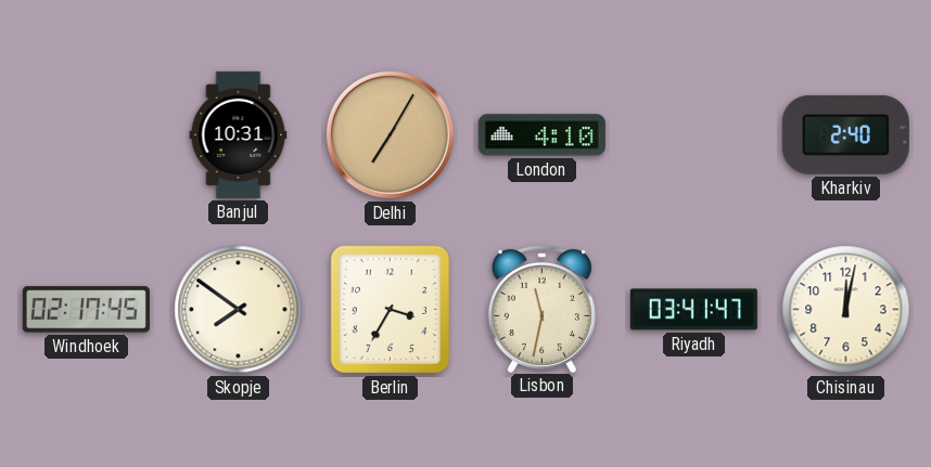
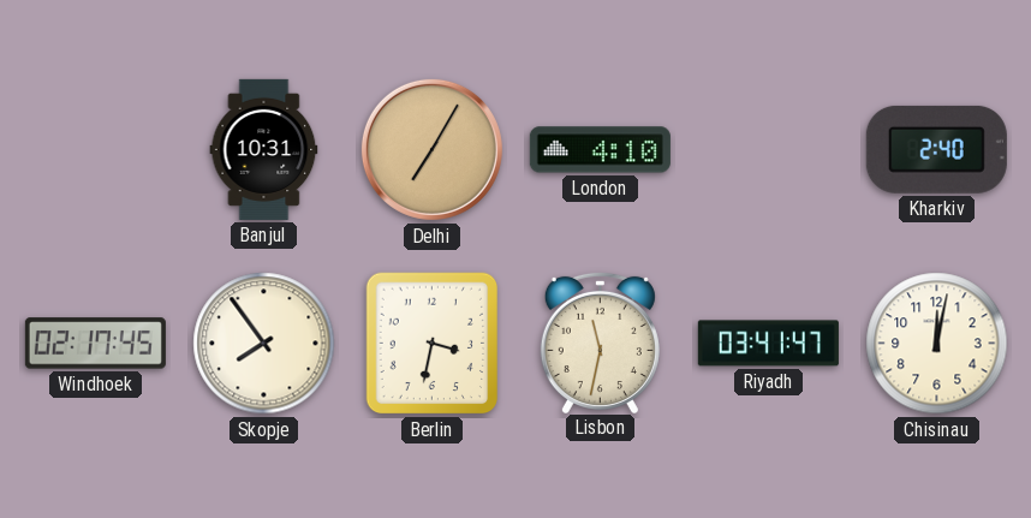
Skopje: 7:51 -> 7:54
Berlin: 3:35 -> 3:32
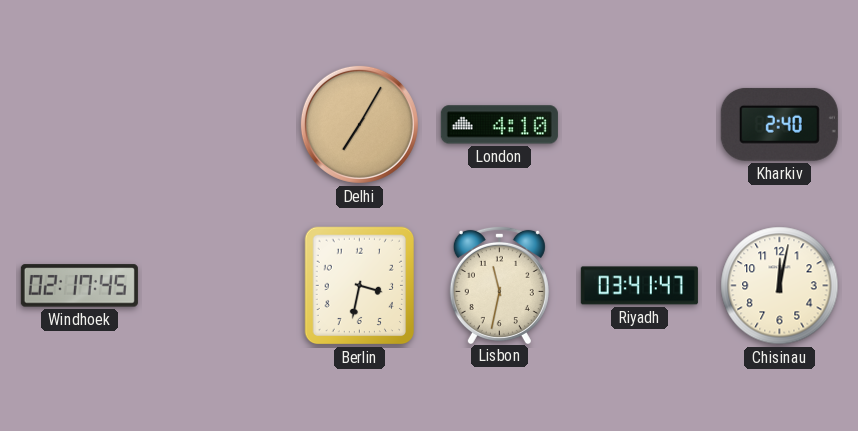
Banjul: 10:31 -> none
Skopje: 7:54 -> none
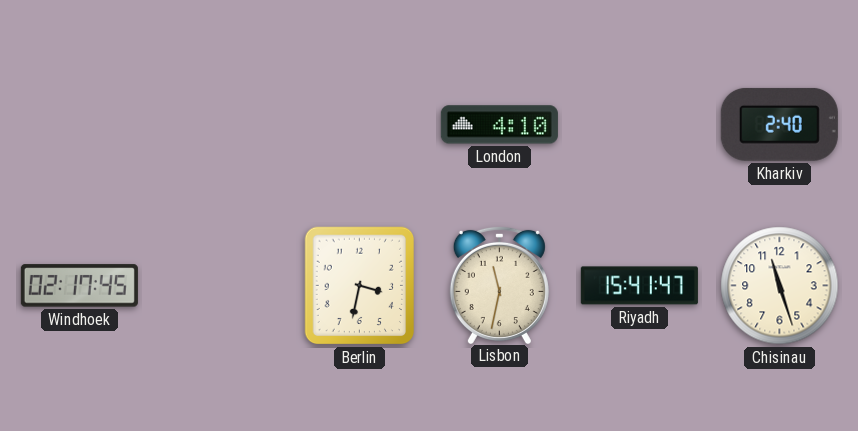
Delhi: 7:05 -> none
Riyadh: 03:41 -> 15:41
Chisinau: 12:02 -> 11:27
